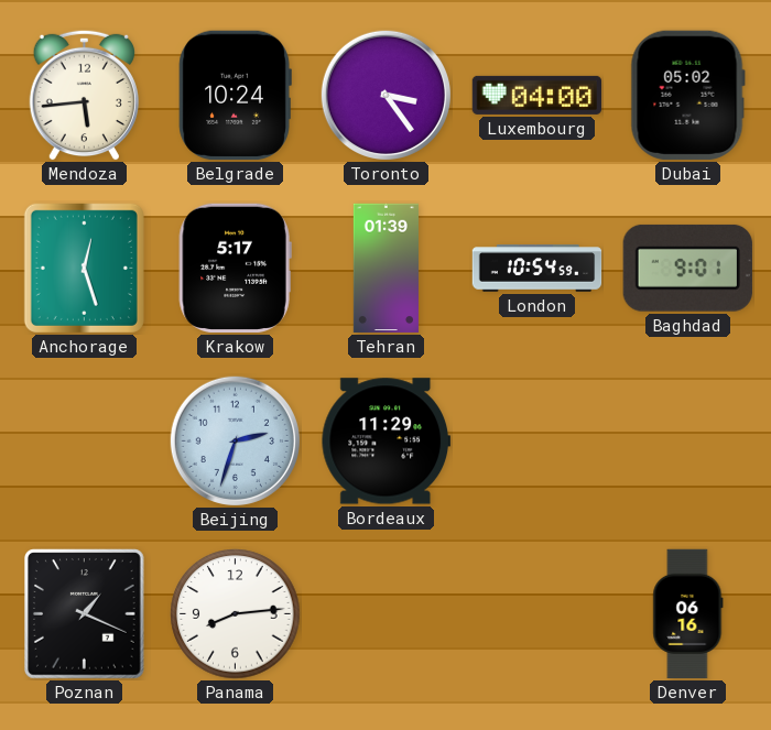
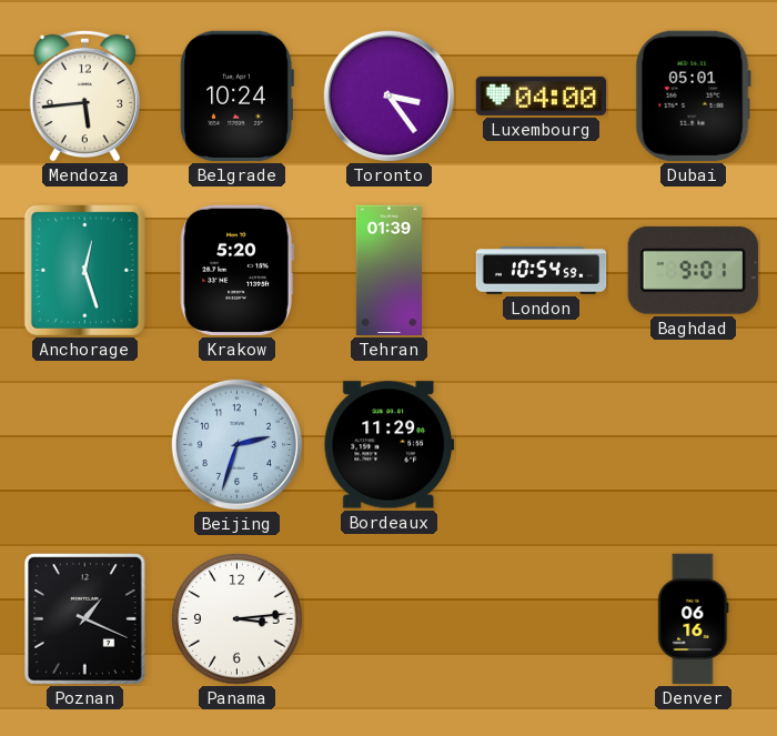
Dubai: 05:02 -> 05:01
Krakow: 5:17 -> 5:20
Panama: 8:14 -> 3:14
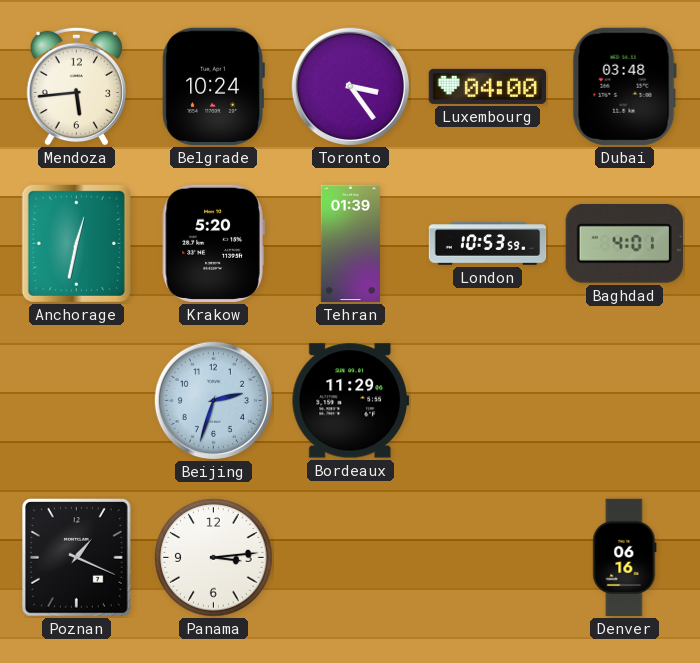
Dubai: 05:01 -> 03:48
Anchorage: 12:27 -> 12:32
London: 10:54 -> 10:53
Baghdad: 9:01 -> 4:01
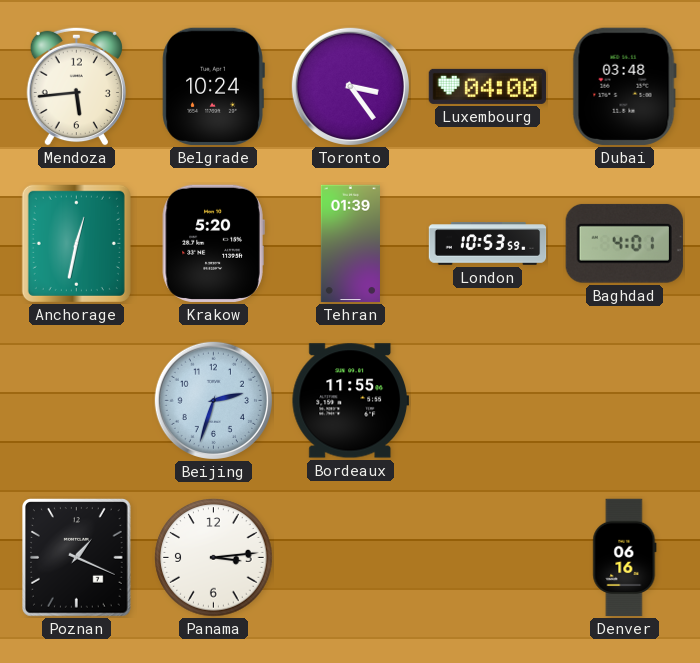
Bordeaux: 11:29 -> 11:55
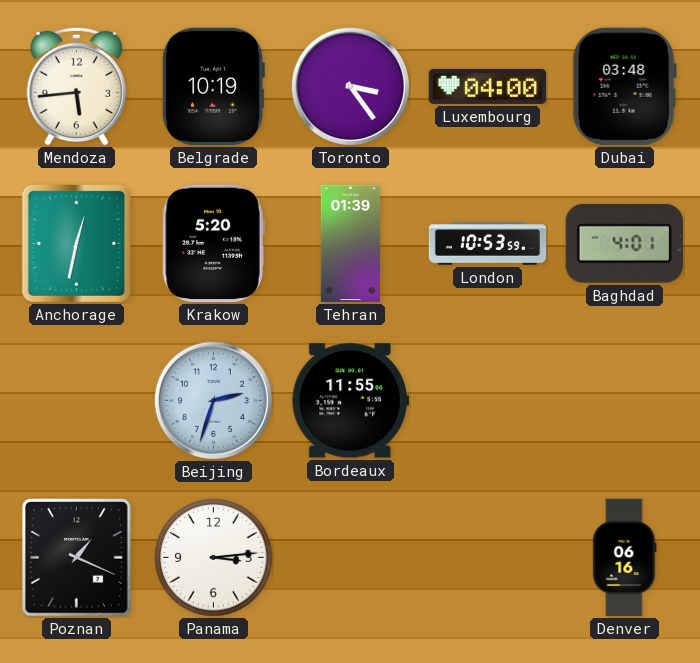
Belgrade: 10:24 -> 10:19
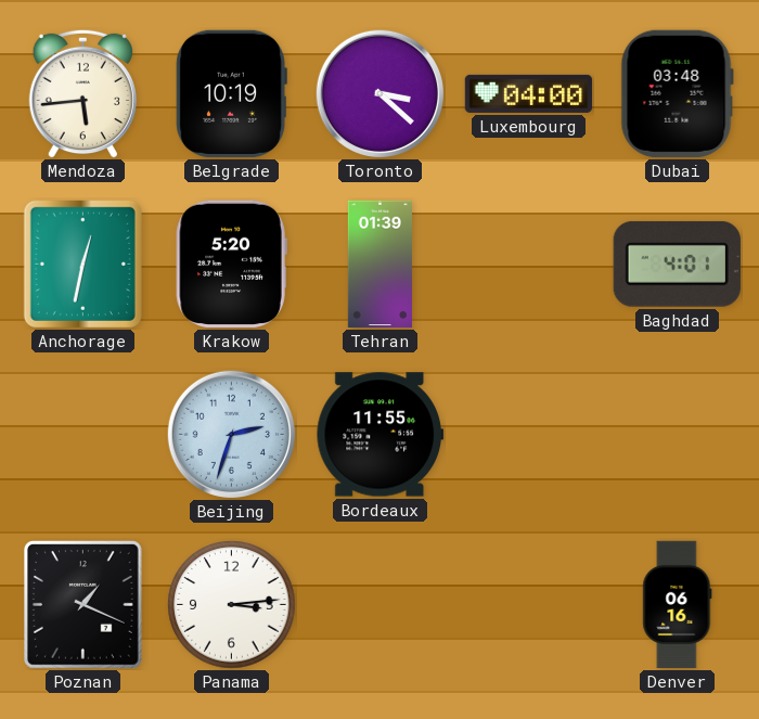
Toronto: 3:24 -> 3:22
London: 10:53 -> none
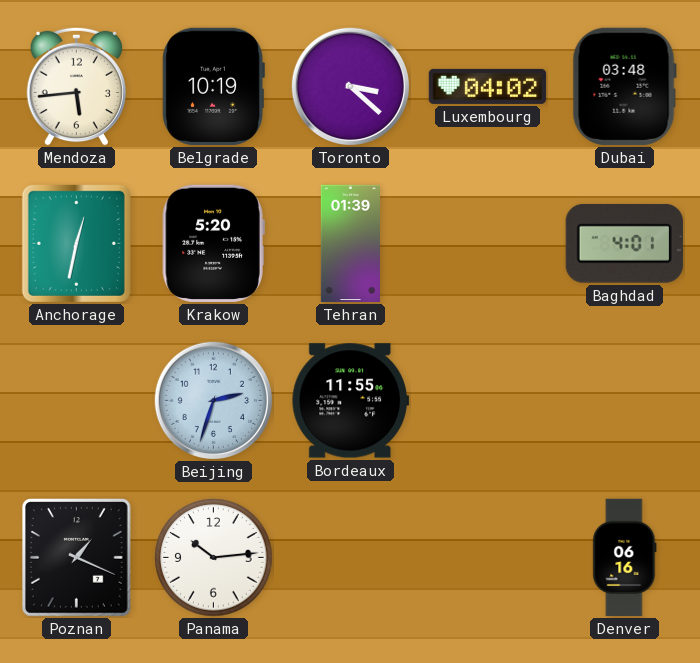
Luxembourg: 04:00 -> 04:02
Panama: 3:14 -> 10:14
